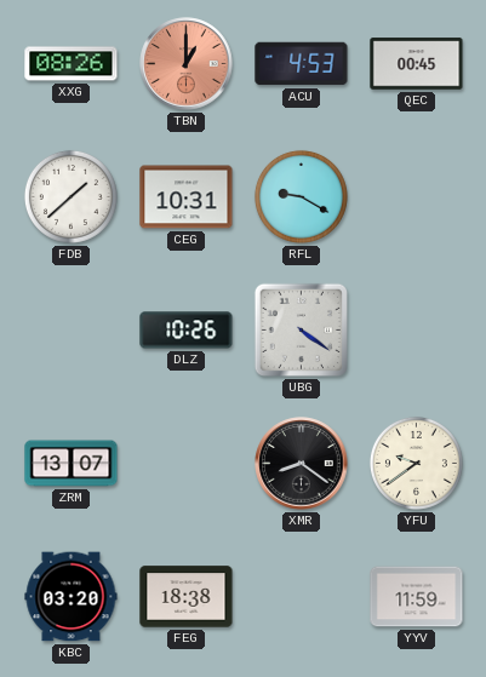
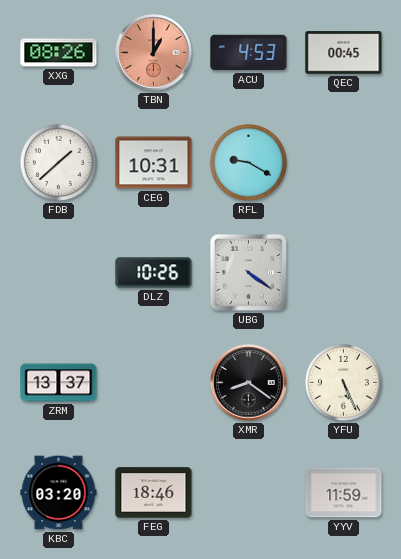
ZRM: 13:07 -> 13:37
YFU: 9:39 -> 5:26
FEG: 18:38 -> 18:46
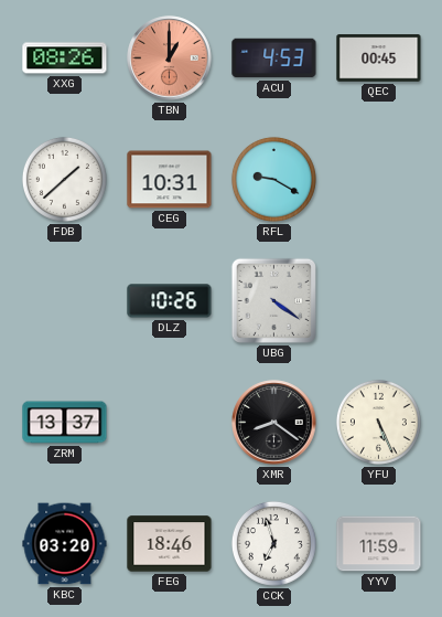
CCK: none -> 6:57
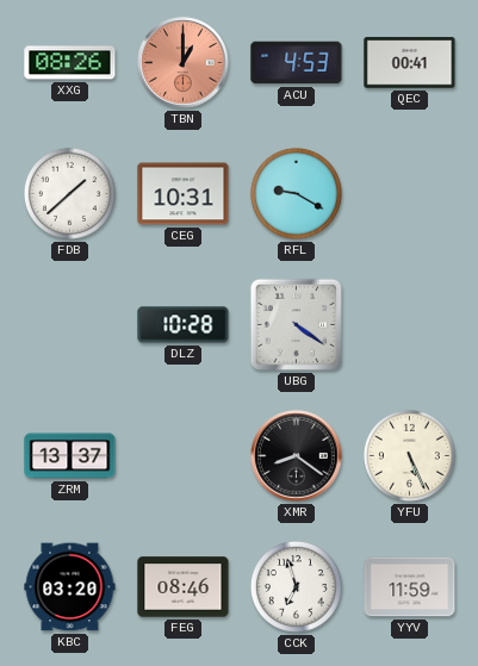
QEC: 00:45 -> 00:41
DLZ: 10:26 -> 10:28
FEG: 18:46 -> 08:46
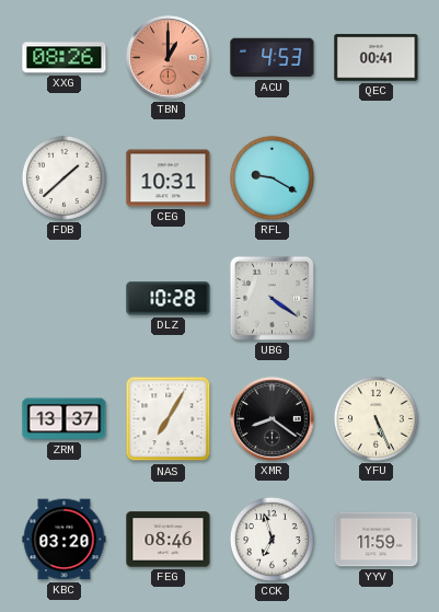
NAS: none -> 7:05
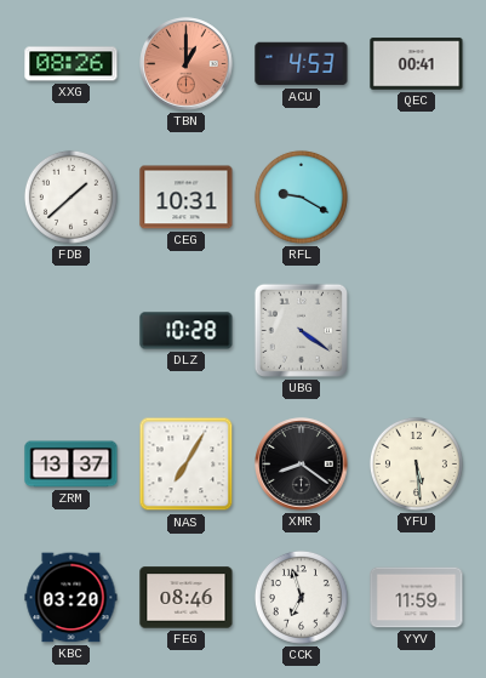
YFU: 5:26 -> 5:29
